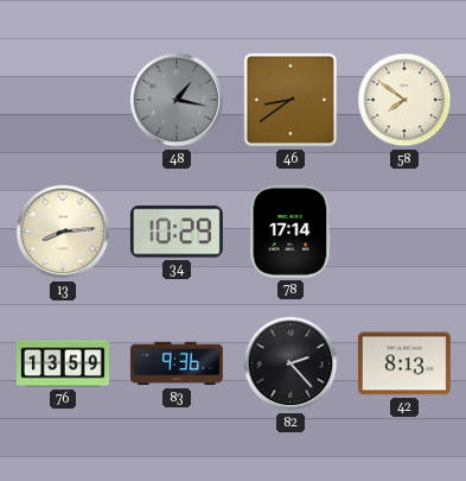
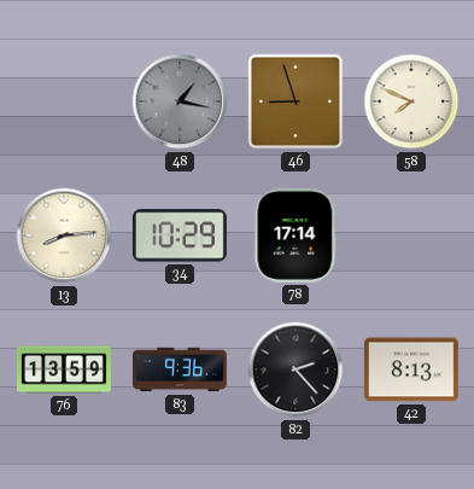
46: 8:39 -> 8:57
58: 7:51 -> 7:49
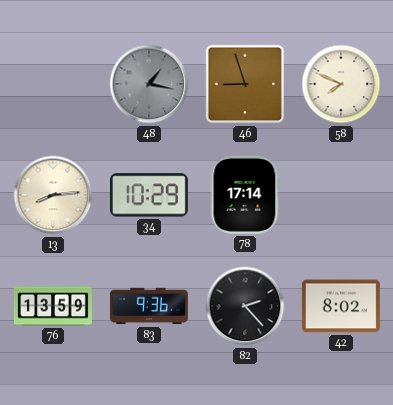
42: 8:13 -> 8:02
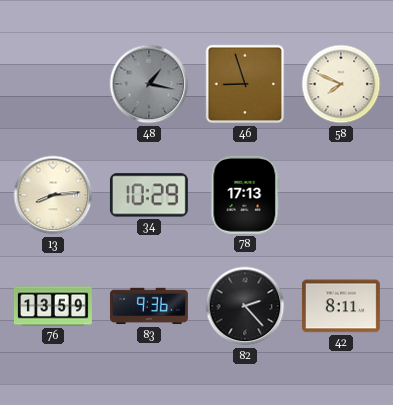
78: 17:14 -> 17:13
42: 8:02 -> 8:11
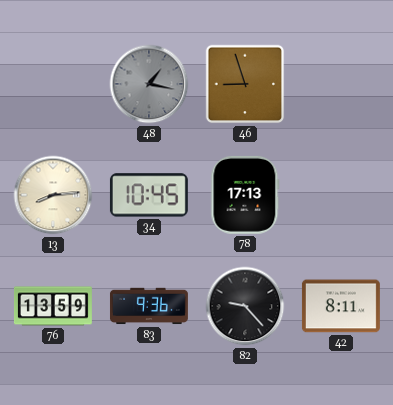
58: 7:49 -> none
34: 10:29 -> 10:45
82: 2:23 -> 9:23
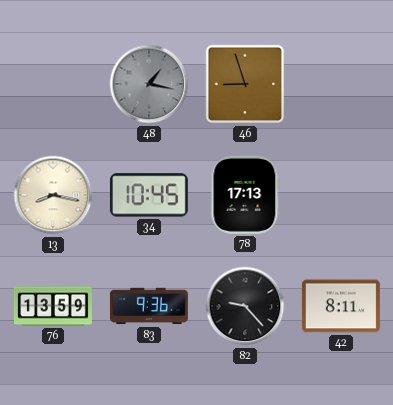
13: 8:14 -> 8:17
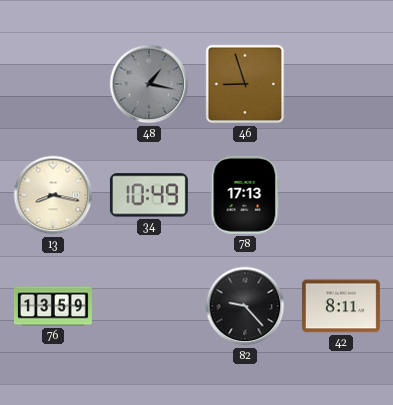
34: 10:45 -> 10:49
83: 9:36 -> none
